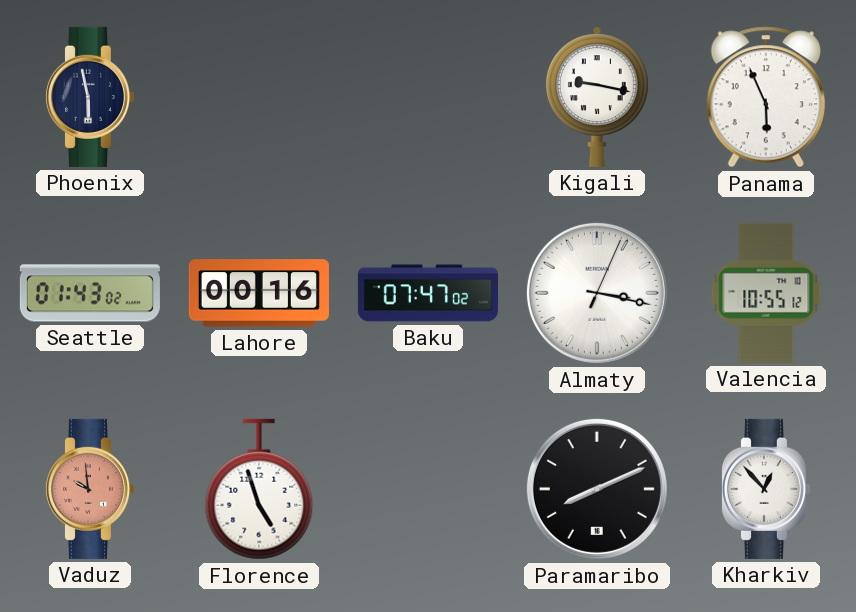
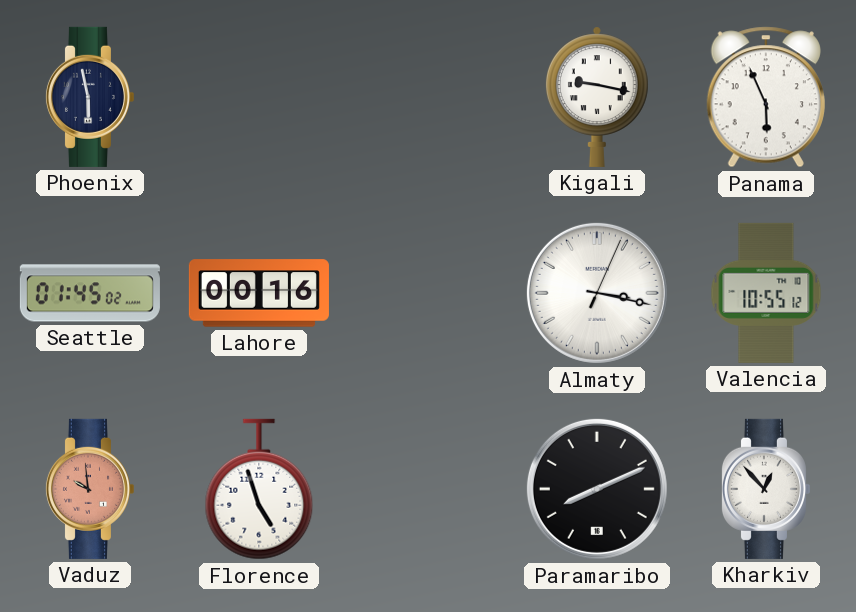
Seattle: 01:43 -> 01:45
Baku: 07:47 -> none
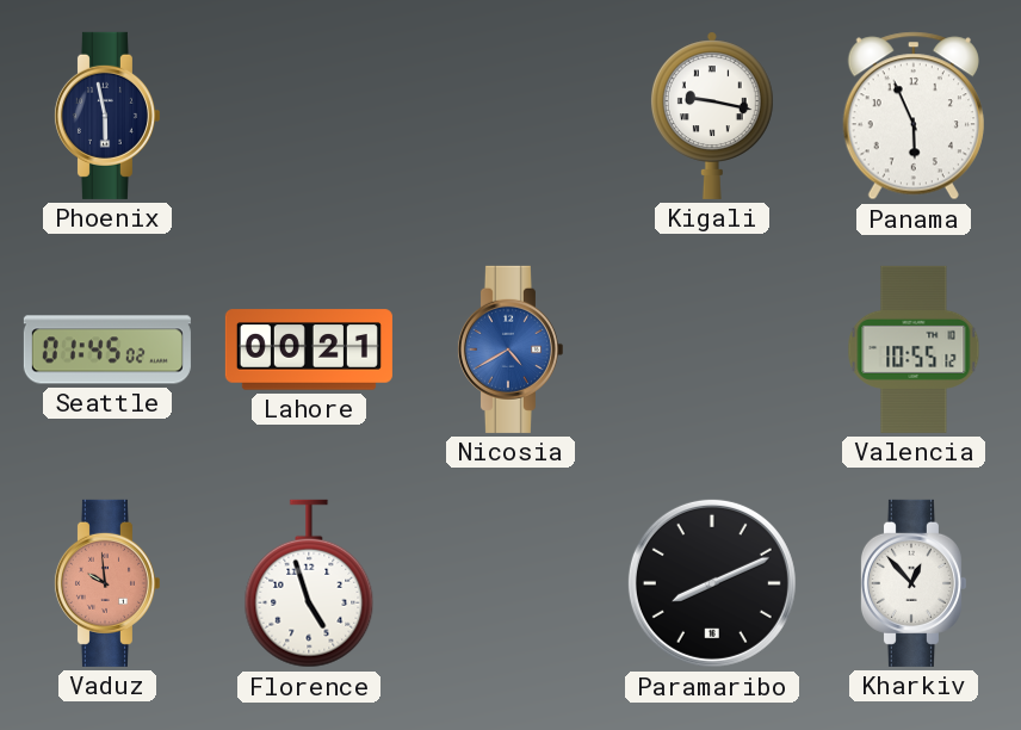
Lahore: 00:16 -> 00:21
Nicosia: none -> 4:40
Almaty: 3:17 -> none
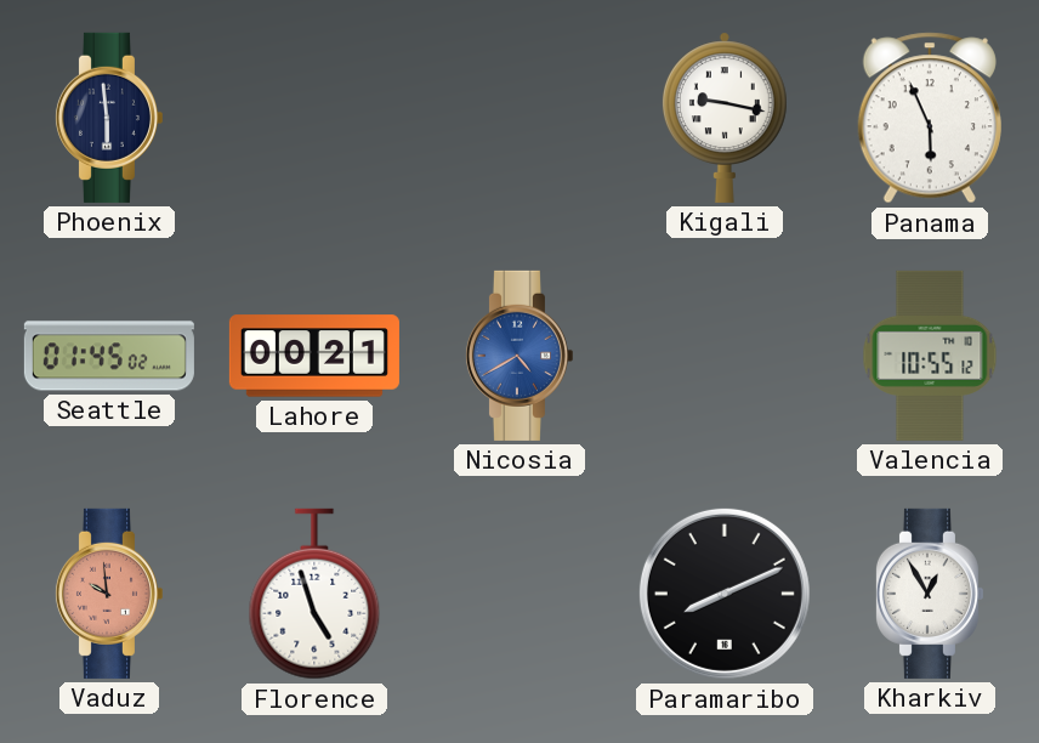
Phoenix: 5:58 -> 5:59
Kharkiv: 12:53 -> 12:55
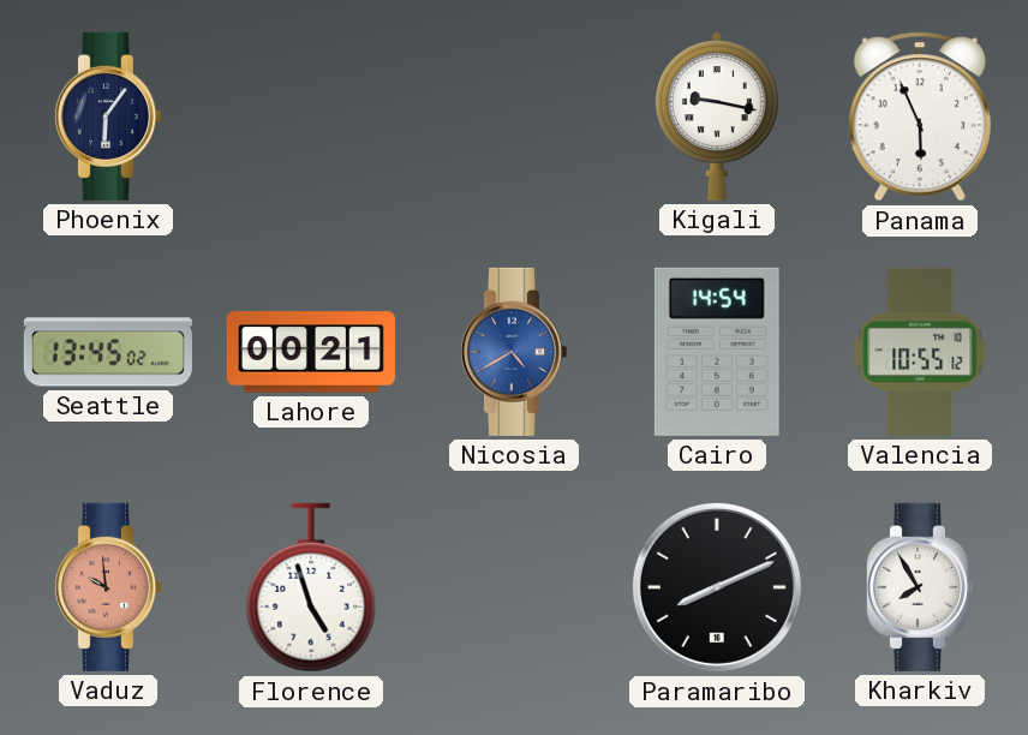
Phoenix: 5:59 -> 6:06
Seattle: 01:45 -> 13:45
Cairo: none -> 14:54
Kharkiv: 12:55 -> 7:55
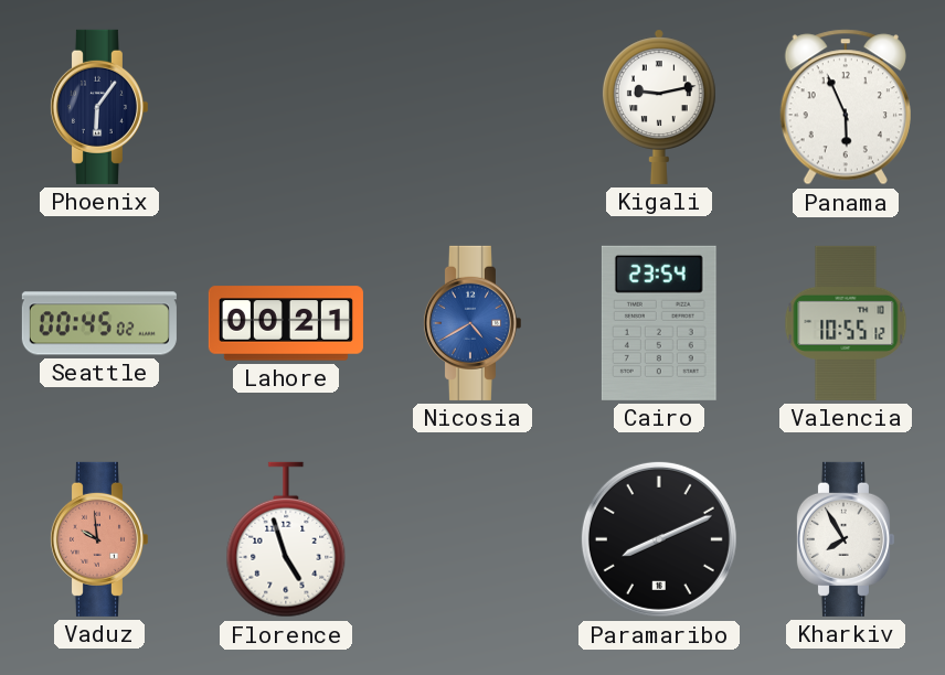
Kigali: 9:17 -> 9:13
Seattle: 13:45 -> 00:45
Cairo: 14:54 -> 23:54
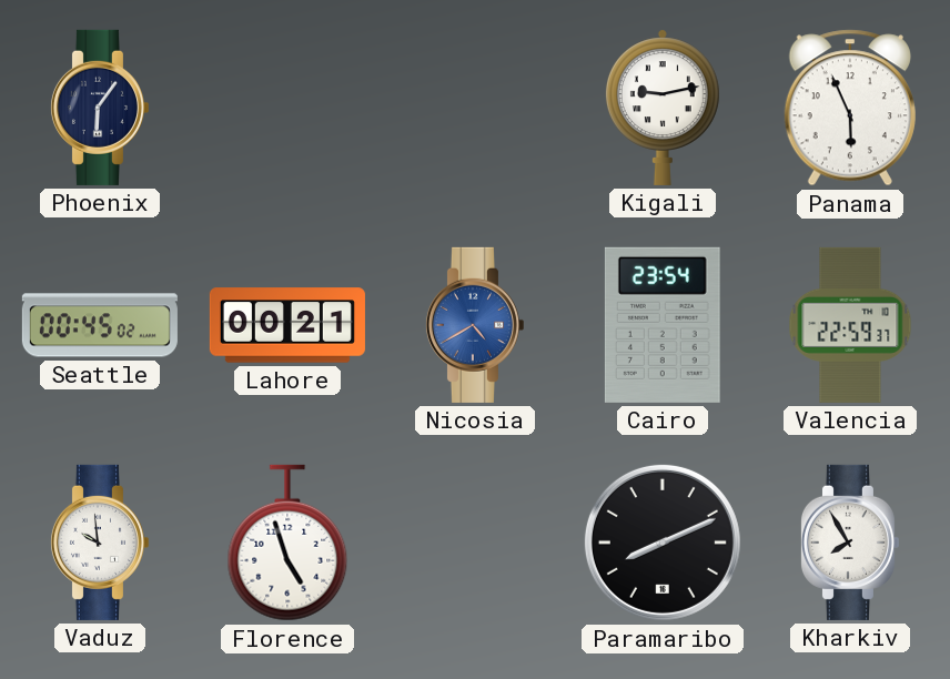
Valencia: 10:55 -> 22:59
Vaduz dial: salmon -> white
